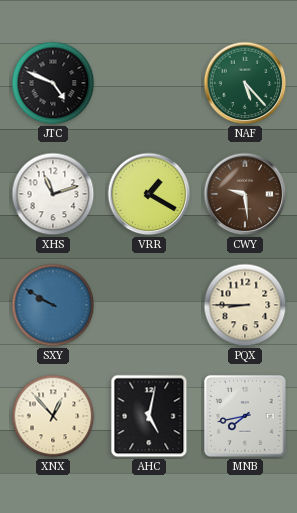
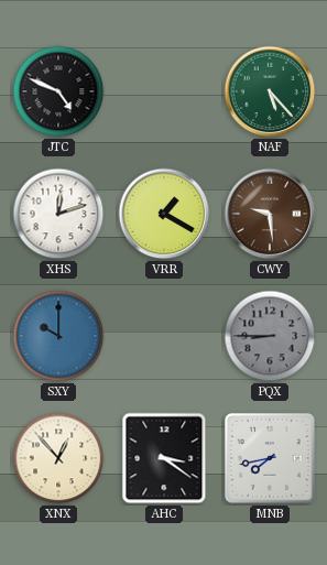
XHS: 11:12 -> 12:12
SXY: 9:50 -> 10:00
PQX dial: cream -> grey
AHC: 5:02 -> 3:21
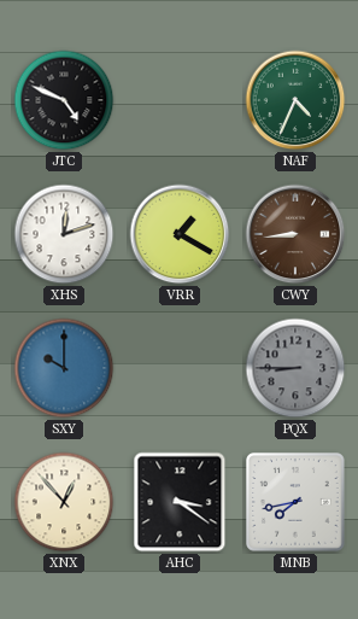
NAF: 5:23 -> 4:34
CWY: 9:29 -> 8:44
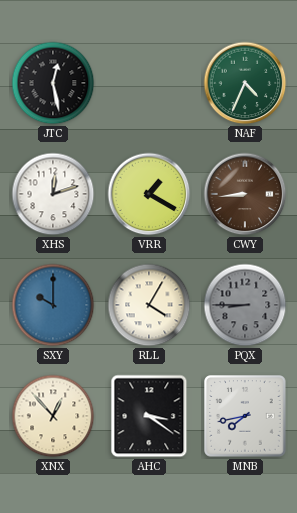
JTC: 4:49 -> 12:28
RLL: none -> 4:05
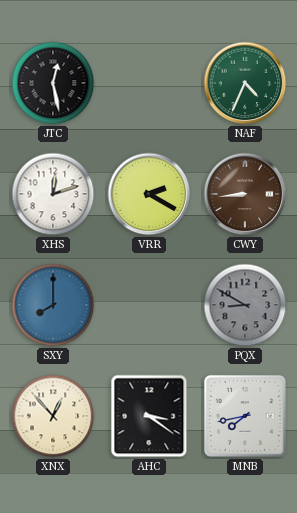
VRR: 1:20 -> 2:20
SXY: 10:00 -> 8:00
RLL: 4:05 -> none
PQX: 8:45 -> 8:50
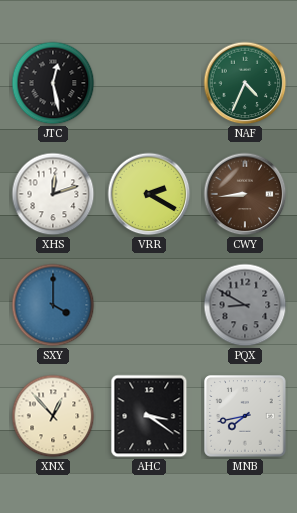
SXY: 8:00 -> 4:00
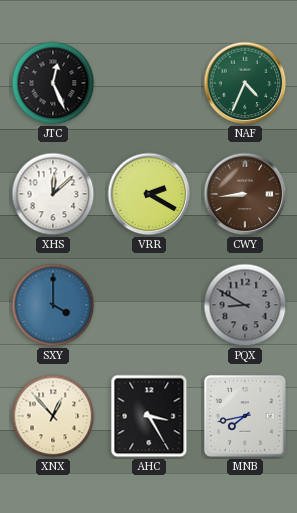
JTC: 12:28 -> 12:26
XHS: 12:12 -> 12:08
AHC: 3:21 -> 3:25
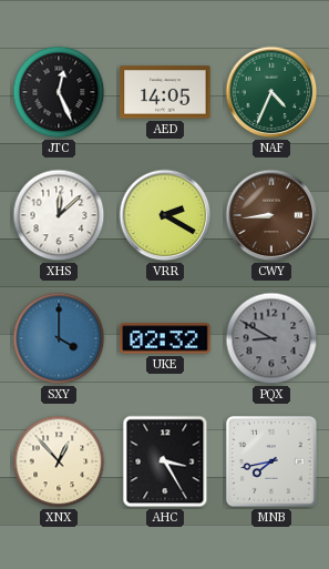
AED: none -> 14:05
UKE: none -> 02:32
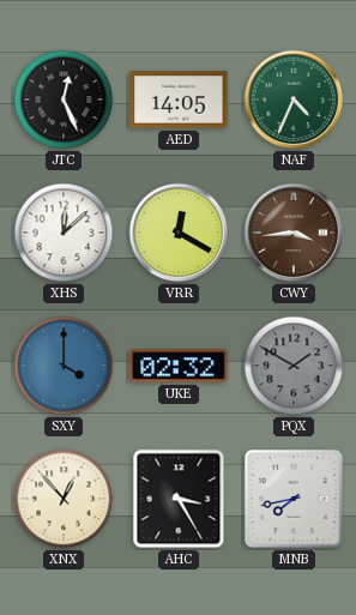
VRR: 2:20 -> 12:20
CWY: 8:44 -> 3:44
PQX: 8:50 -> 1:50
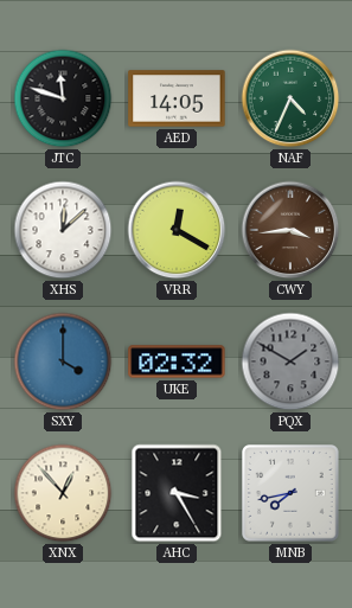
JTC: 12:26 -> 11:48
